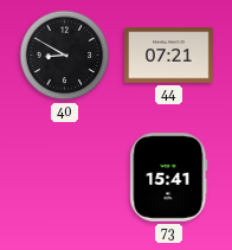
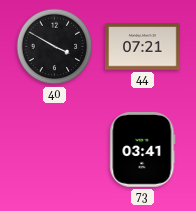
40: 8:50 -> 3:50
73: 15:41 -> 03:41
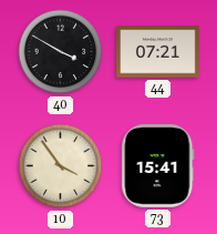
10: none -> 3:54
73: 03:41 -> 15:41
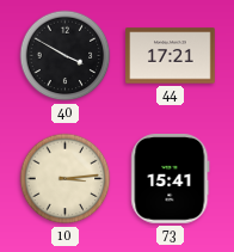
44: 07:21 -> 17:21
10: 3:54 -> 3:14
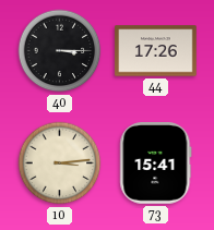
40: 3:50 -> 3:15
44: 17:21 -> 17:26
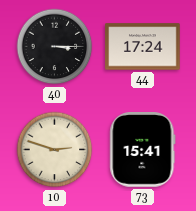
44: 17:26 -> 17:24
10: 3:14 -> 2:48
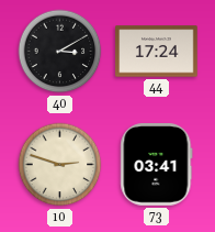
40: 3:15 -> 3:10
73: 15:41 -> 03:41
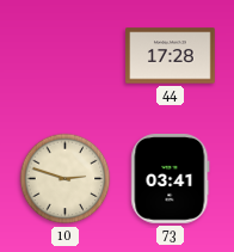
40: 3:10 -> none
44: 17:24 -> 17:28
